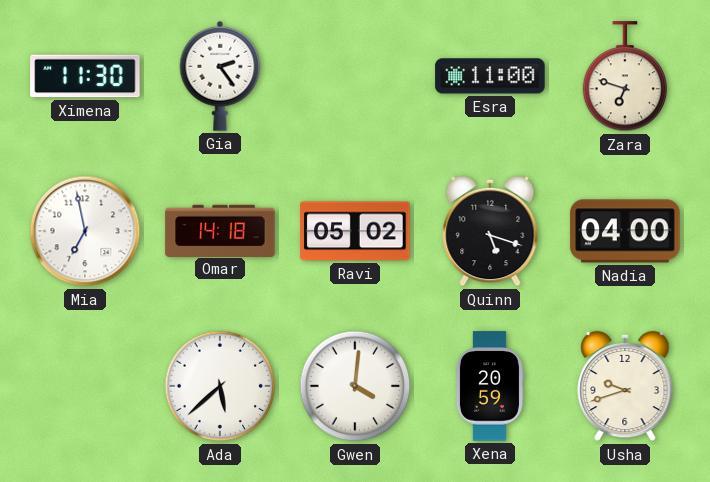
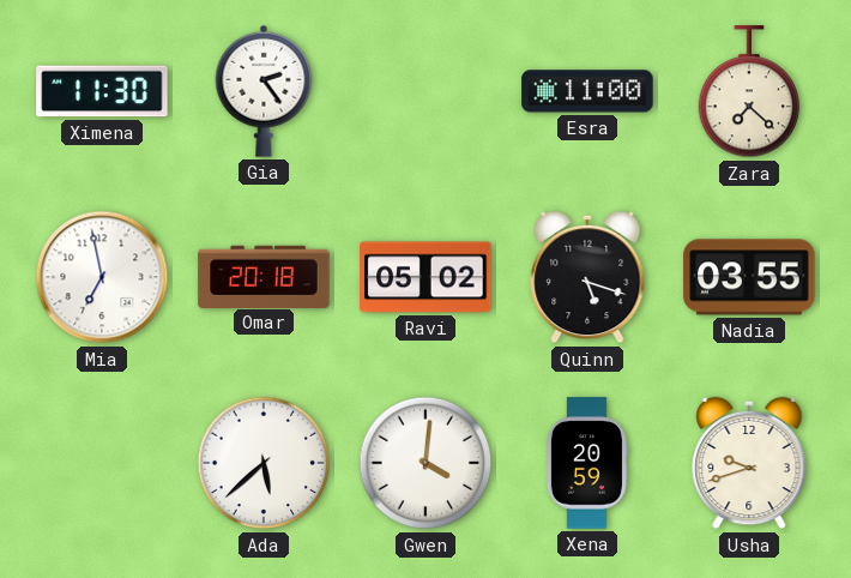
Zara: 6:48 -> 7:22
Omar: 14:18 -> 20:18
Nadia: 04:00 -> 03:55
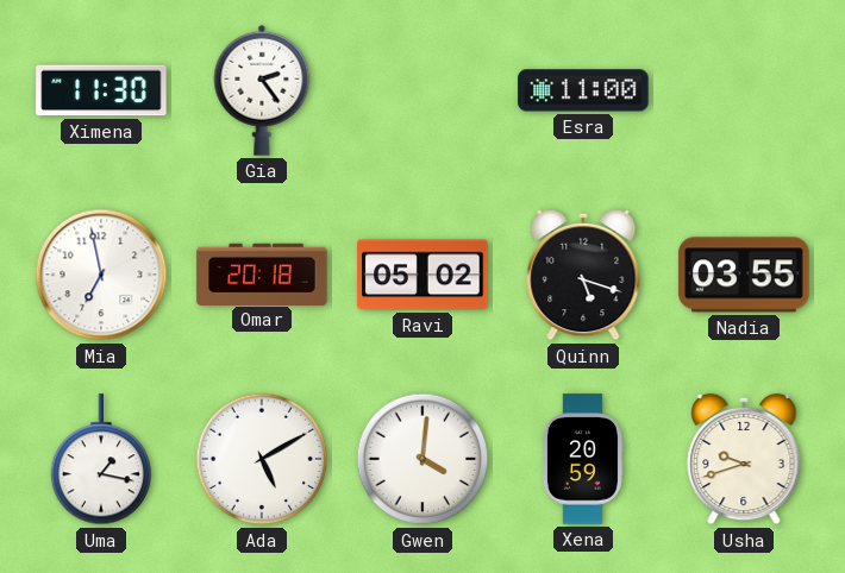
Zara: 7:22 -> none
Uma: none -> 1:17
Ada: 5:38 -> 5:10
